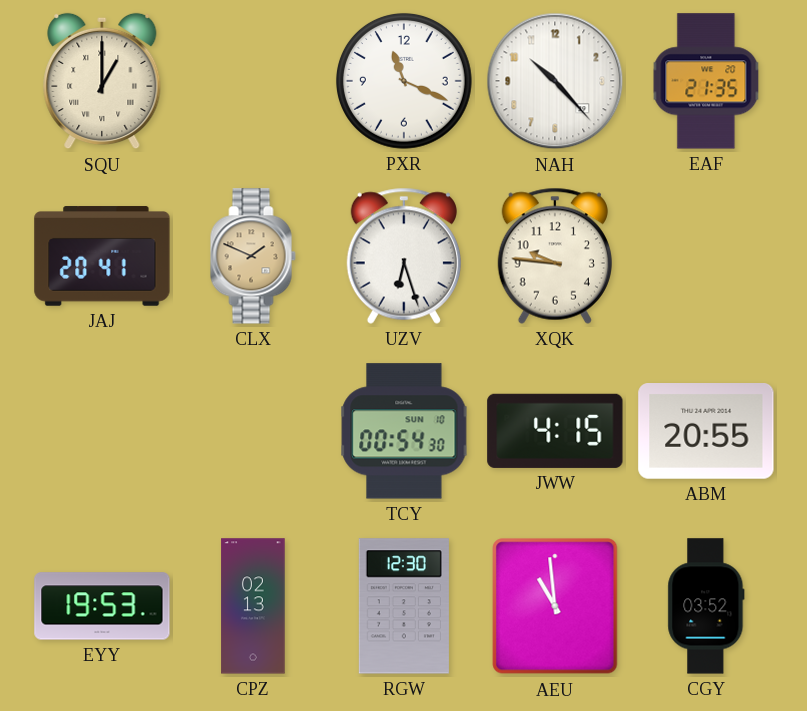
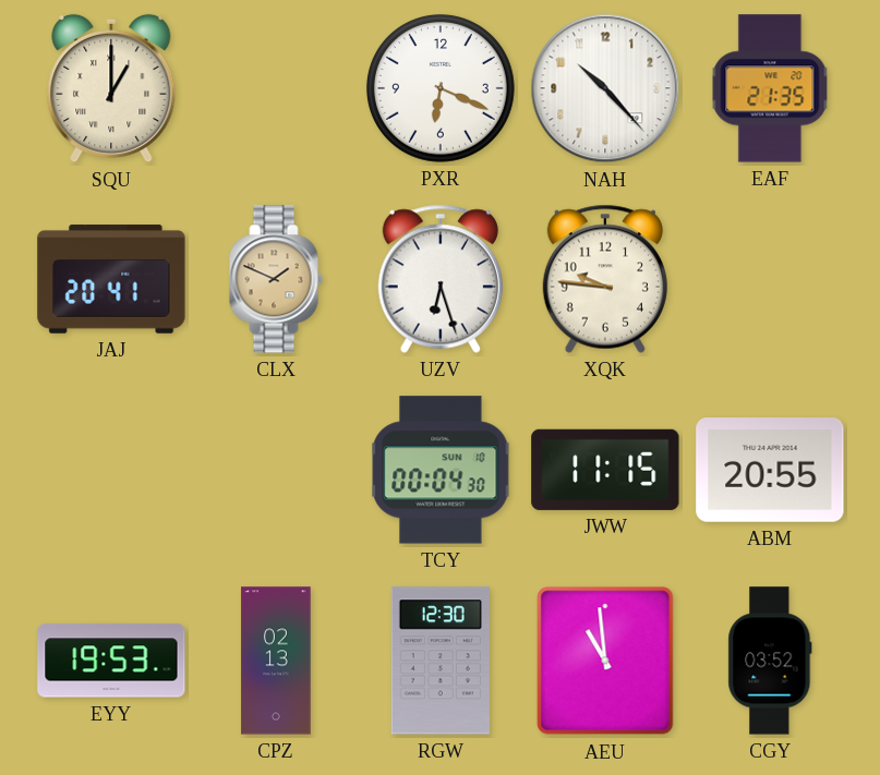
PXR: 11:19 -> 6:19
TCY: 00:54 -> 00:04
JWW: 4:15 -> 11:15
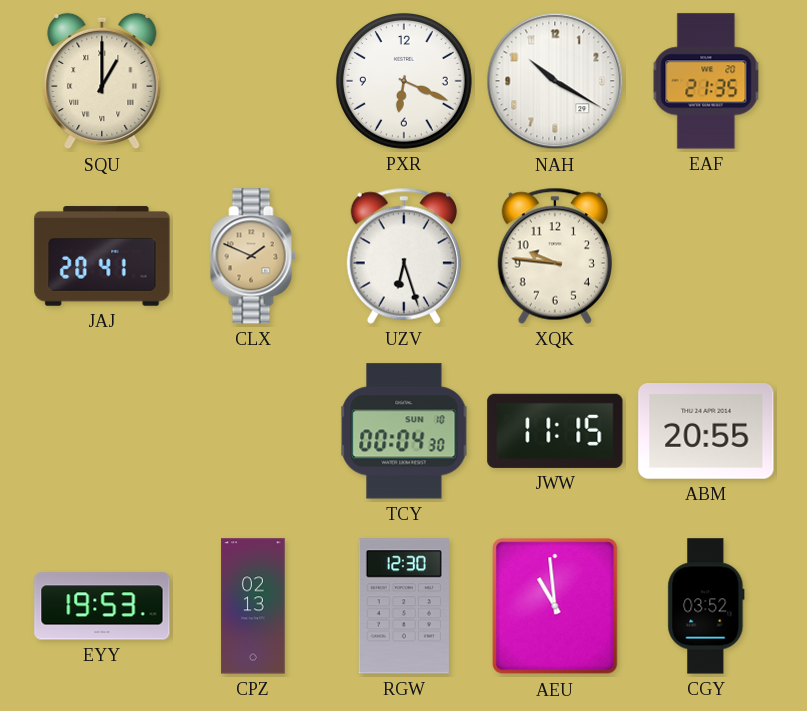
NAH: 10:23 -> 10:20
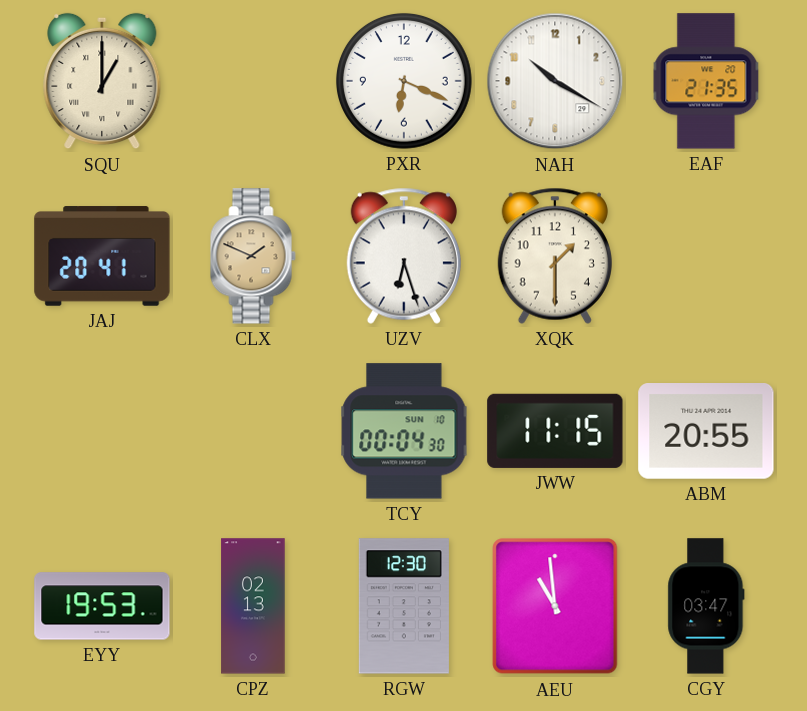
XQK: 9:46 -> 1:30
CGY: 03:52 -> 03:47
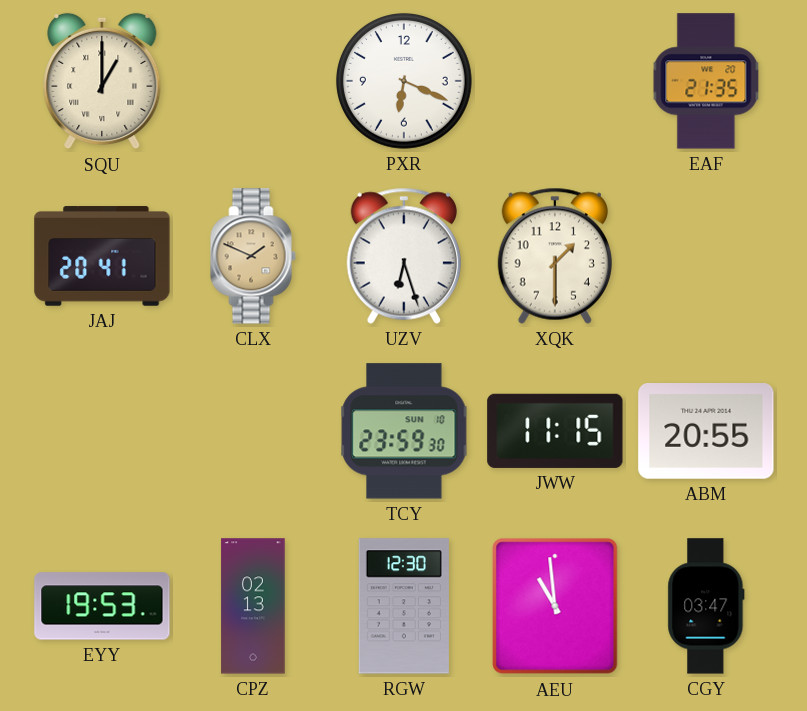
NAH: 10:20 -> none
TCY: 00:04 -> 23:59
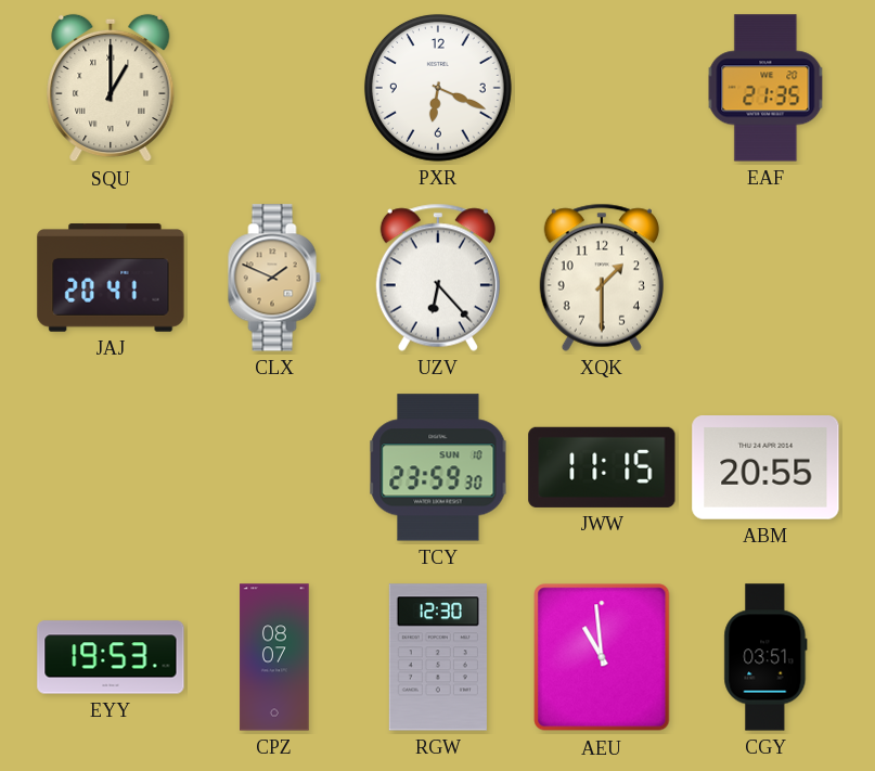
UZV: 6:27 -> 6:23
CPZ: 02:13 -> 08:07
CGY: 03:47 -> 03:51
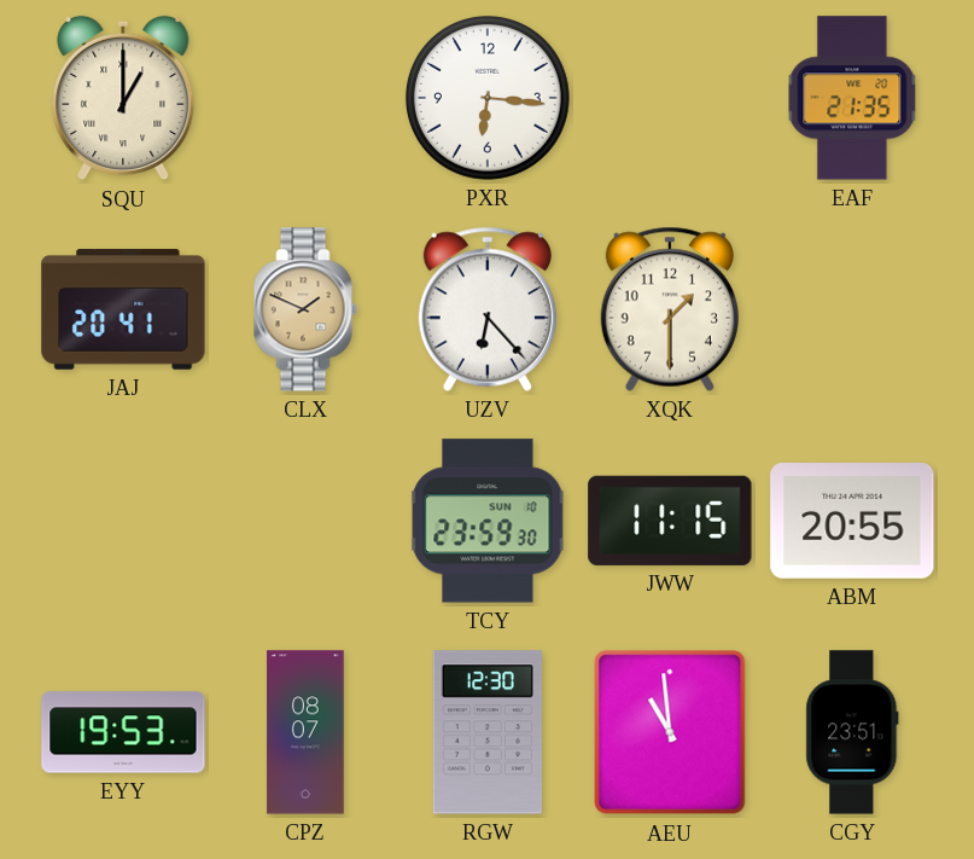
PXR: 6:19 -> 6:16
CGY: 03:51 -> 23:51
